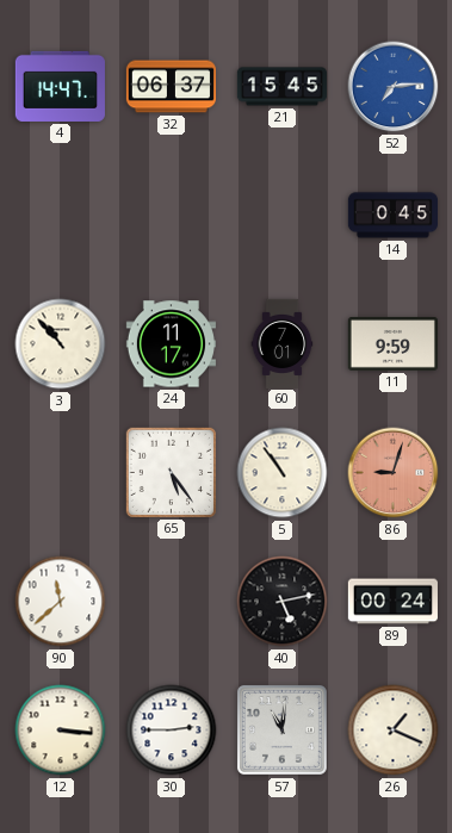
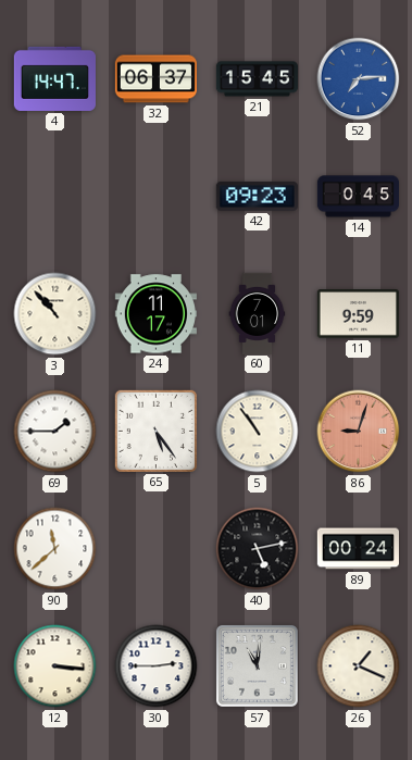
42: none -> 09:23
69: none -> 1:45
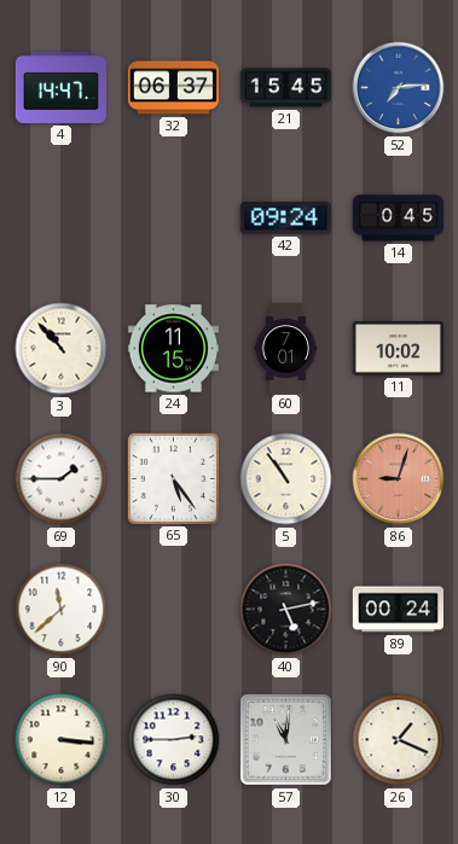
42: 09:23 -> 09:24
24: 11:17 -> 11:15
11: 9:59 -> 10:02
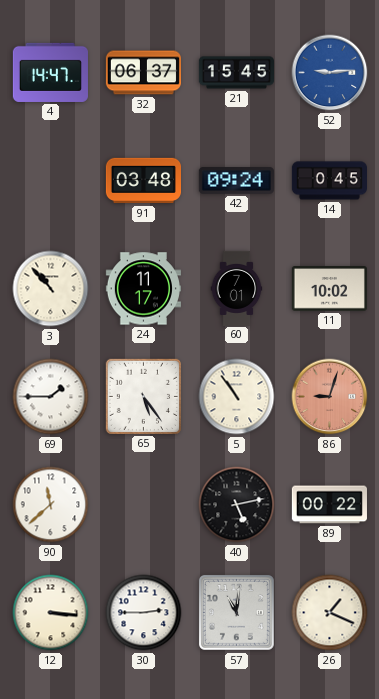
52: 7:14 -> 9:14
91: none -> 03:48
24: 11:15 -> 11:17
89: 00:24 -> 00:22
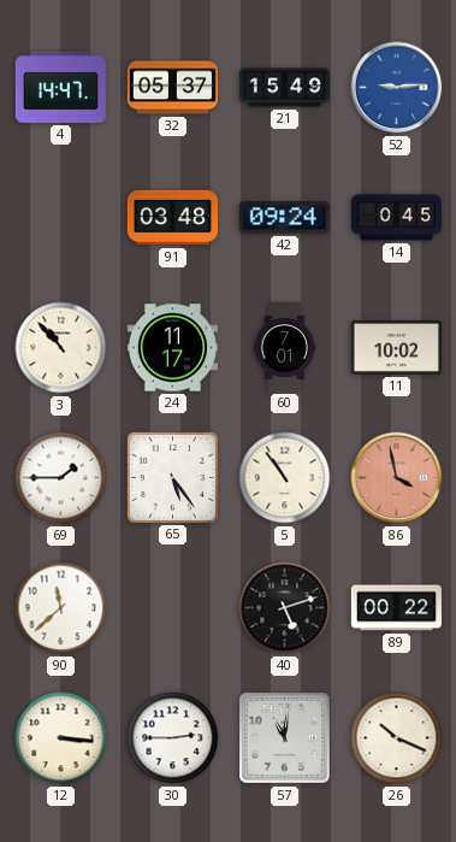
32: 06:37 -> 05:37
21: 15:45 -> 15:49
86: 9:03 -> 3:58
40: 5:13 -> 5:12
26: 1:19 -> 10:19
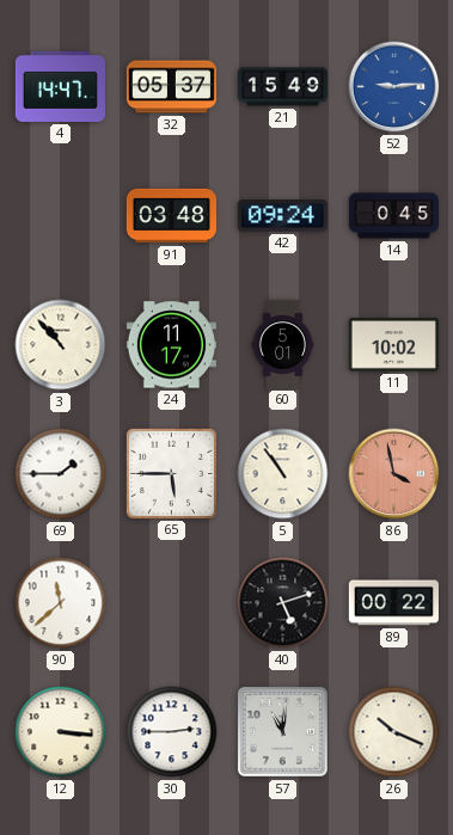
60: 7:01 -> 5:01
65: 5:24 -> 5:45
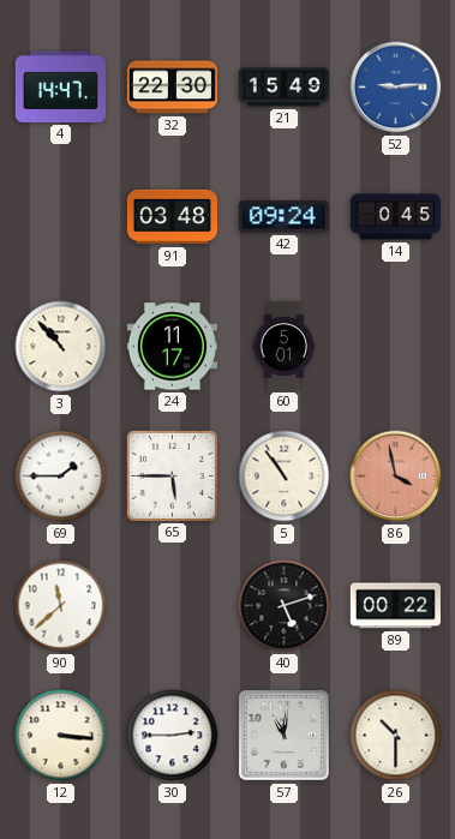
32: 05:37 -> 22:30
11: 10:02 -> none
26: 10:19 -> 10:30
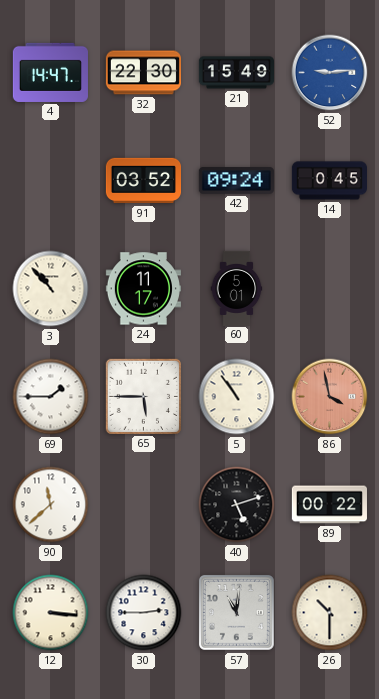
91: 03:48 -> 03:52
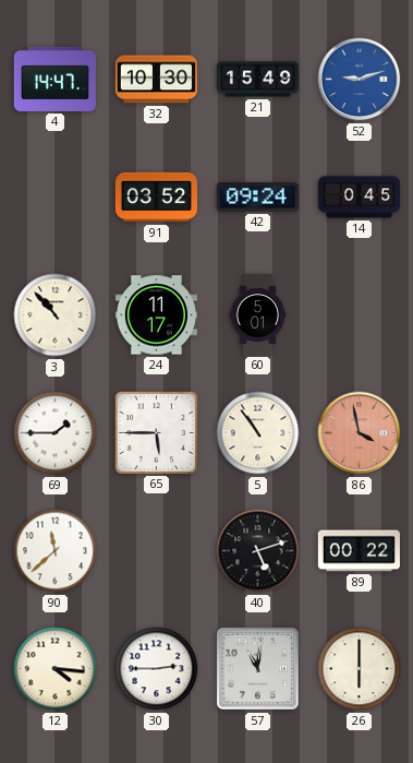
32: 22:30 -> 10:30
52: 9:14 -> 9:12
12: 3:16 -> 4:16
26: 10:30 -> 6:00
